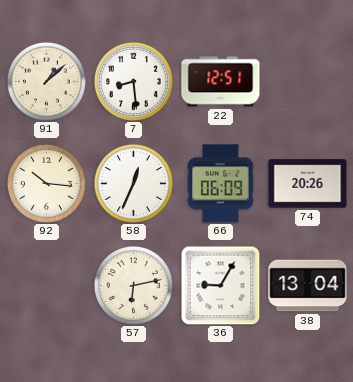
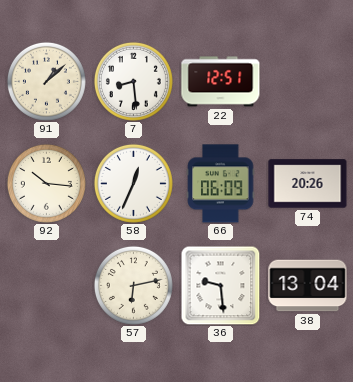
36: 9:05 -> 9:29
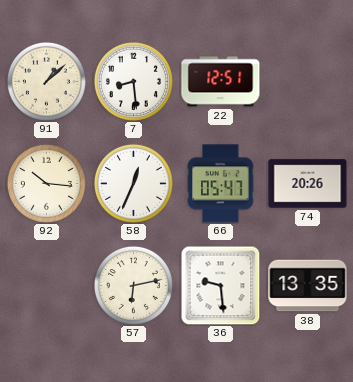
66: 06:09 -> 05:47
38: 13:04 -> 13:35
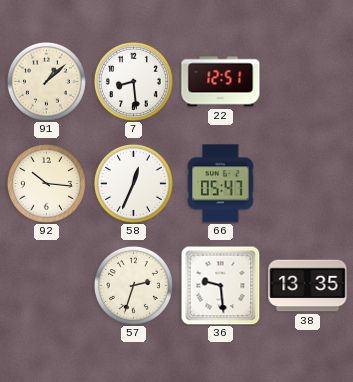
74: 20:26 -> none
57: 6:13 -> 2:33
